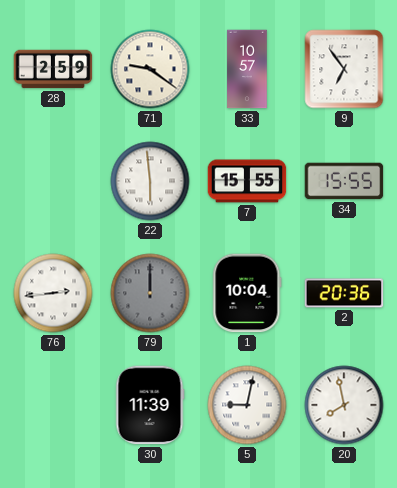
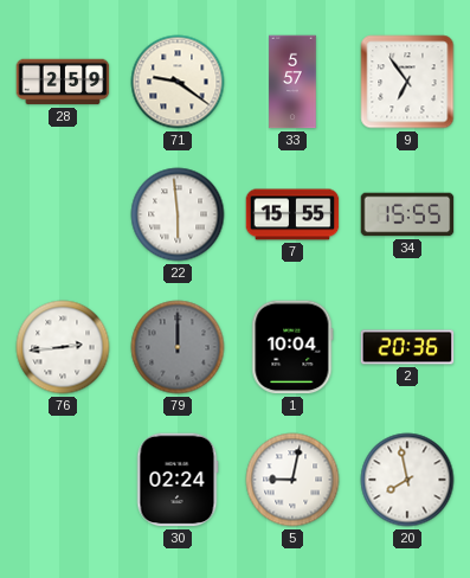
33: 10:57 -> 5:57
30: 11:39 -> 02:24
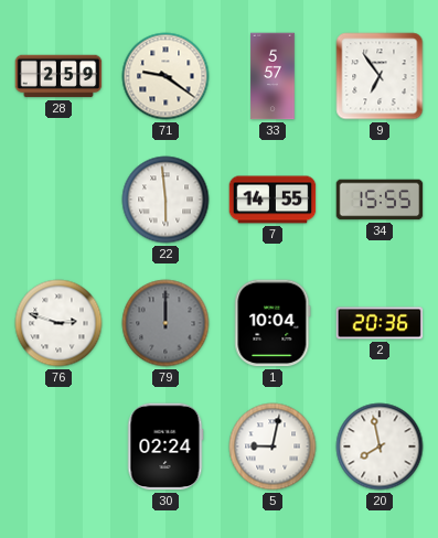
7: 15:55 -> 14:55
76: 2:44 -> 2:48
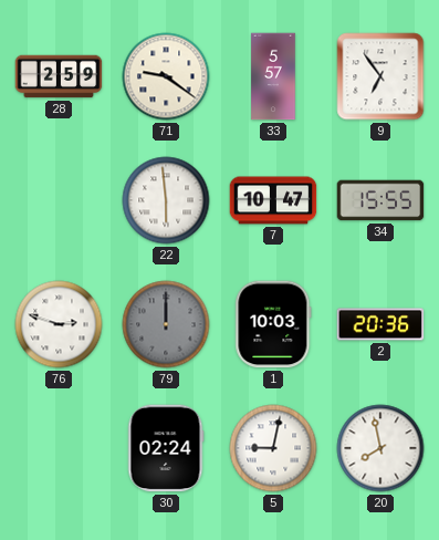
7: 14:55 -> 10:47
1: 10:04 -> 10:03
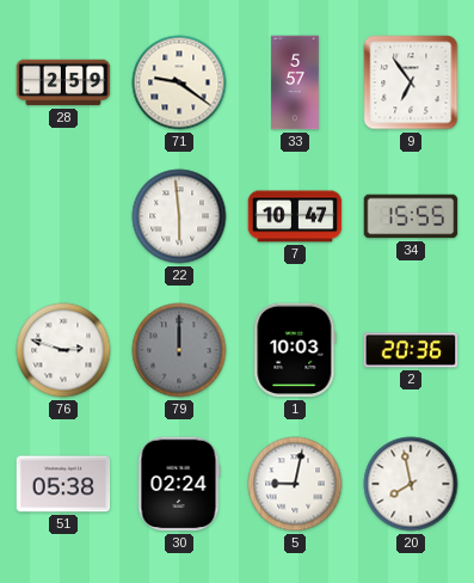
51: none -> 05:38
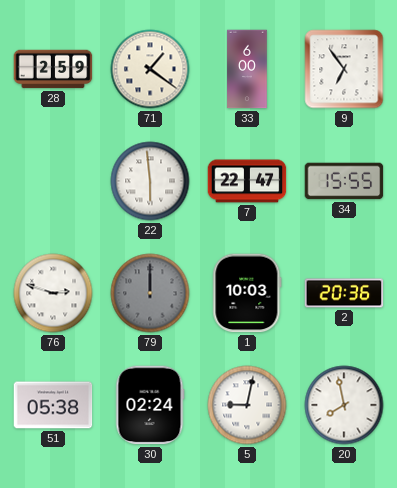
71: 9:21 -> 1:21
33: 5:57 -> 6:00
7: 10:47 -> 22:47
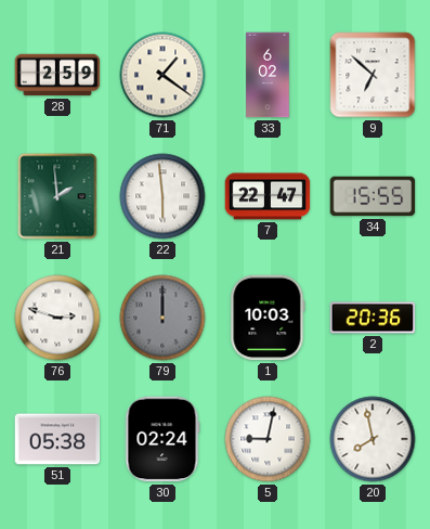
33: 6:00 -> 6:02
9: 6:54 -> 6:52
21: none -> 1:59
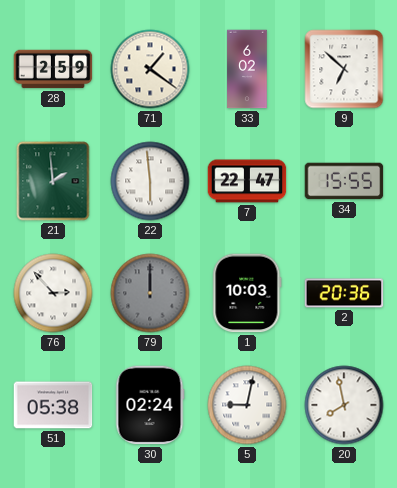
76: 2:48 -> 2:53
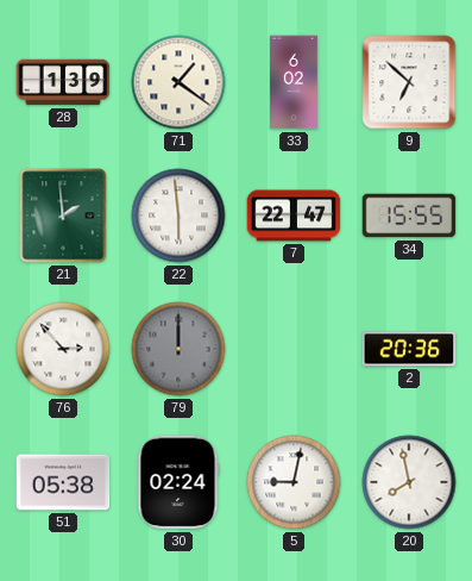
28: 2:59 -> 1:39
1: 10:03 -> none
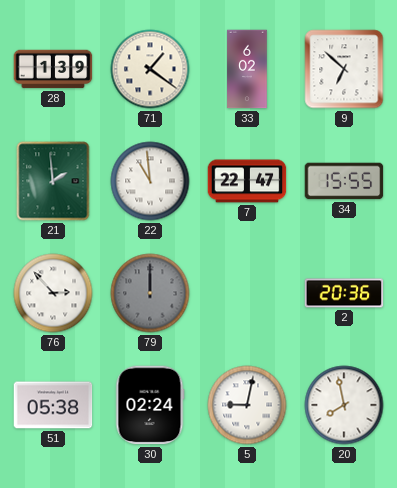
22: 5:59 -> 10:59
